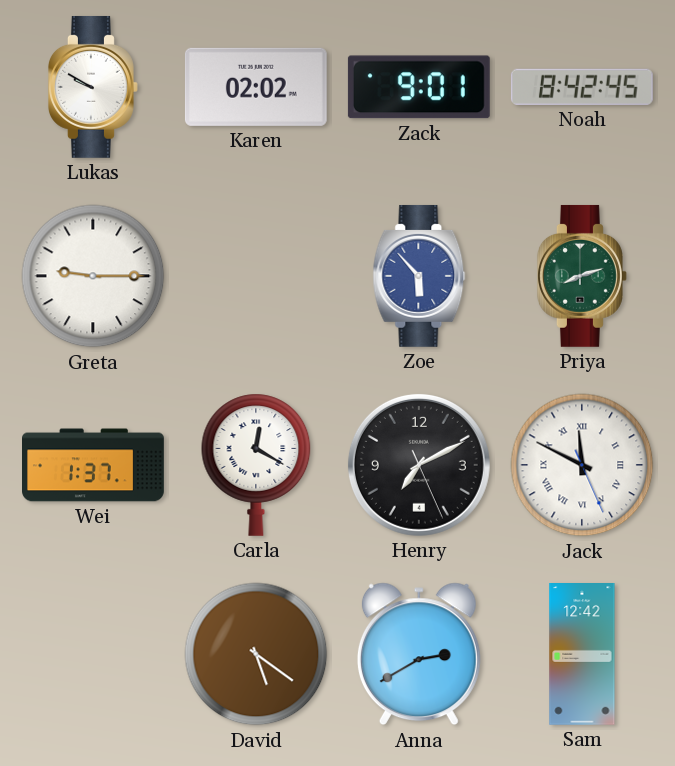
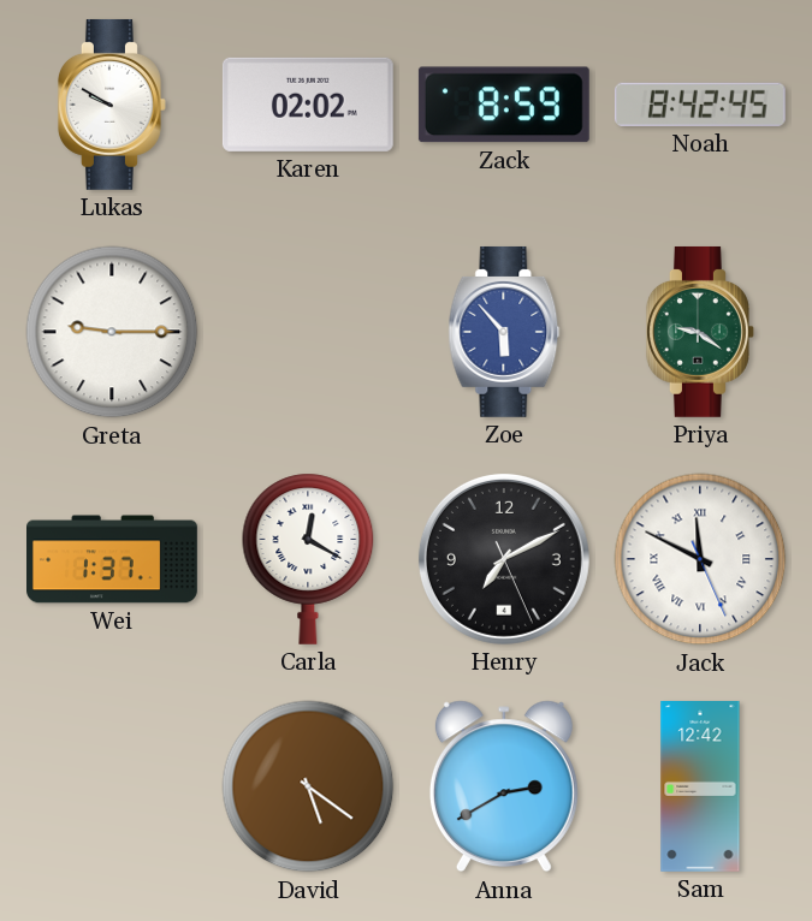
Zack: 9:01 -> 8:59
Priya: 8:12 -> 9:21
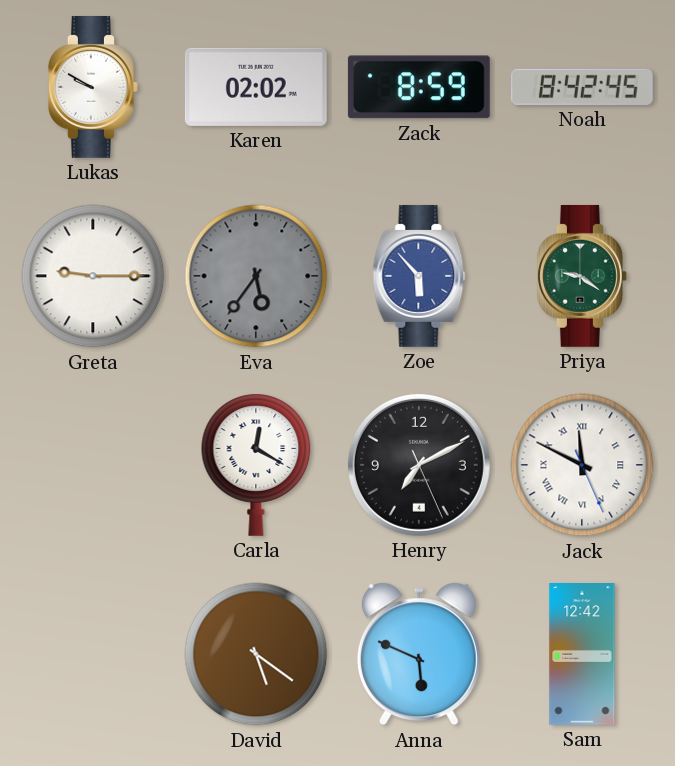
Eva: none -> 5:36
Wei: 1:37 -> none
Anna: 2:40 -> 5:49
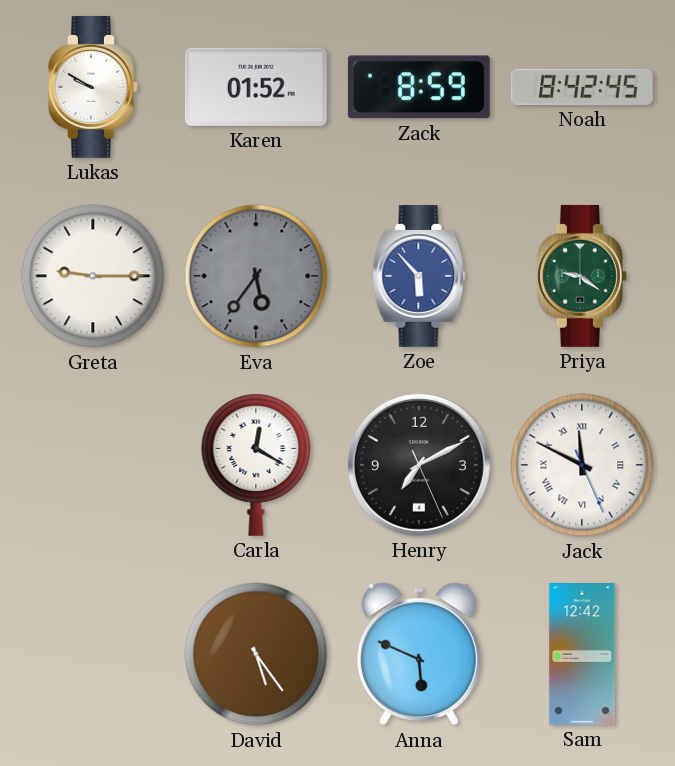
Karen: 02:02 -> 01:52
David: 5:21 -> 5:24
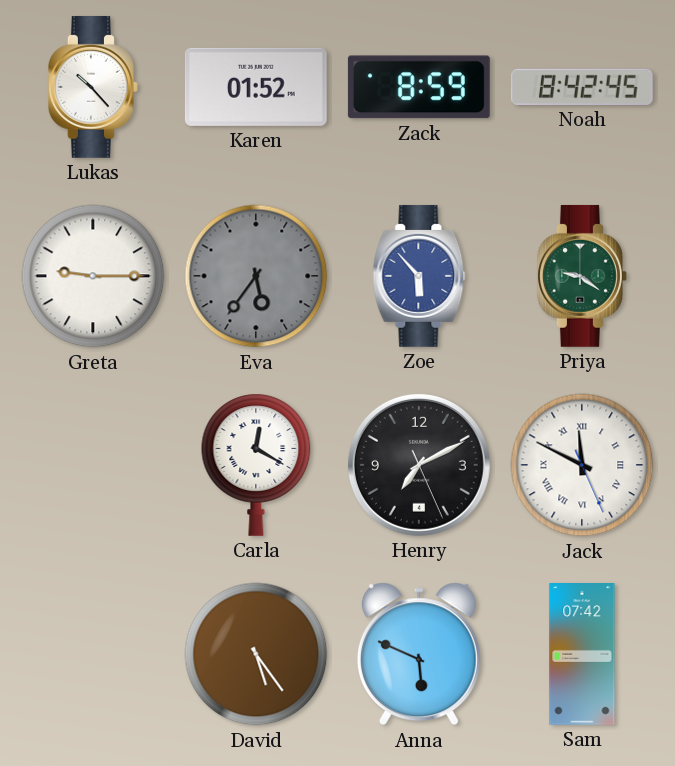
Lukas: 9:50 -> 10:23
Sam: 12:42 -> 07:42
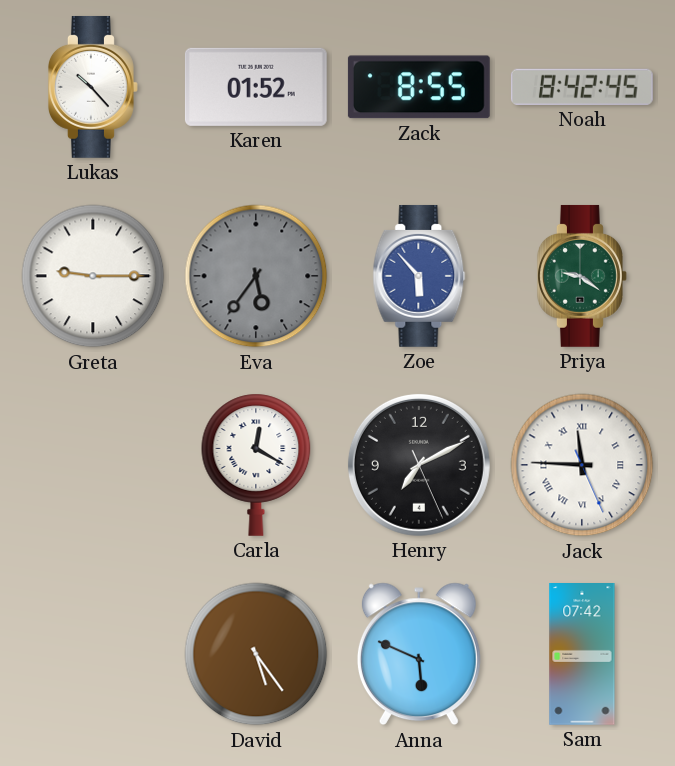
Zack: 8:59 -> 8:55
Jack: 11:49 -> 11:45
